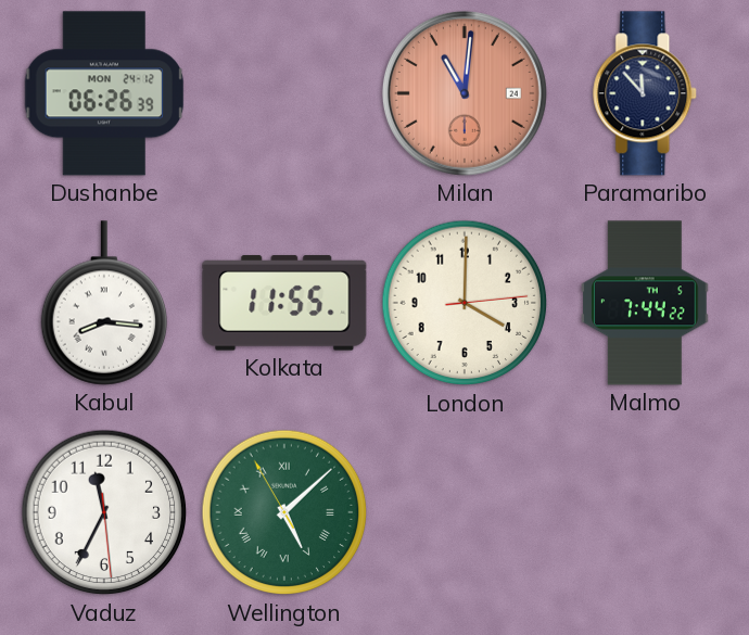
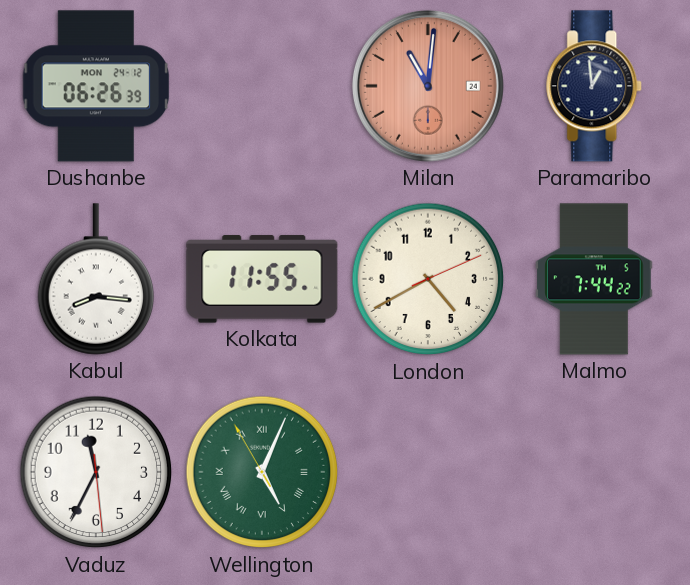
Paramaribo: 11:53 -> 12:59
London: 4:00 -> 4:40
Wellington: 5:07 -> 5:03
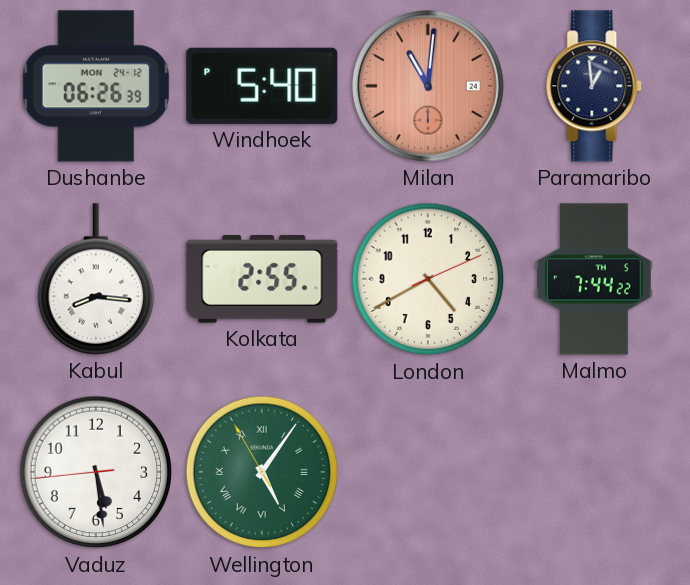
Windhoek: none -> 5:40
Kolkata: 11:55 -> 2:55
Vaduz: 11:34 -> 5:28
Wellington: 5:03 -> 5:05
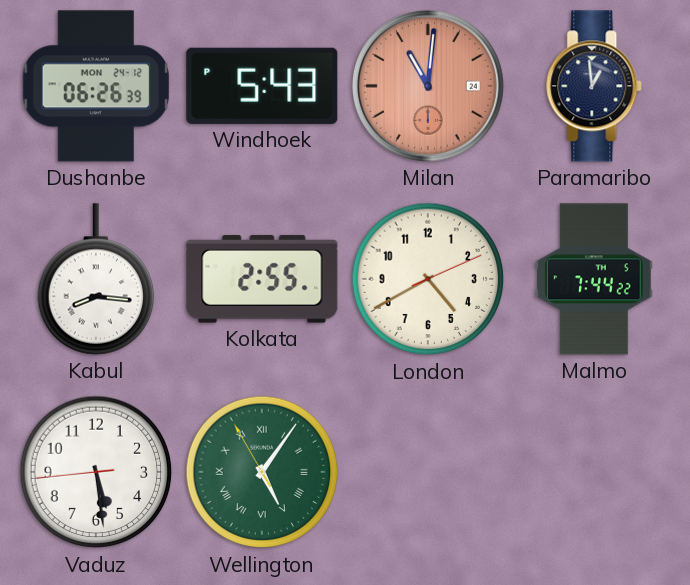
Windhoek: 5:40 -> 5:43
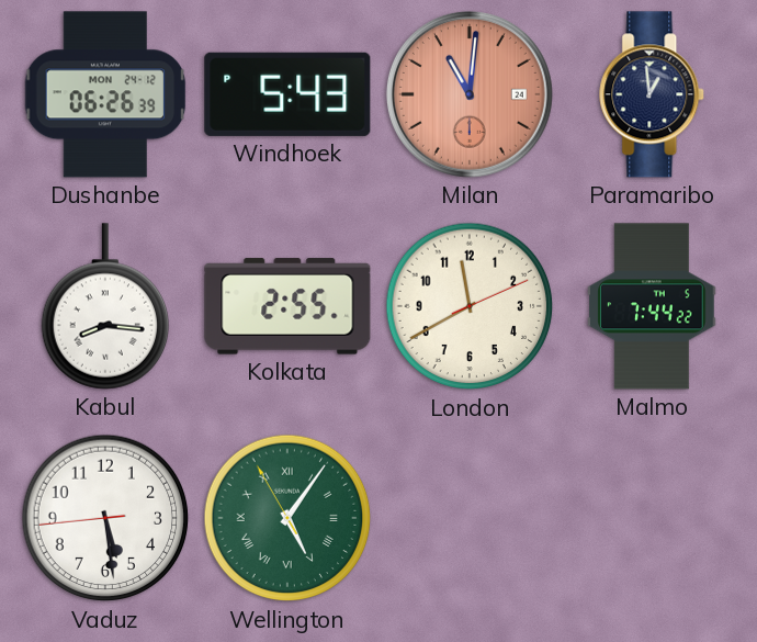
London: 4:40 -> 11:40
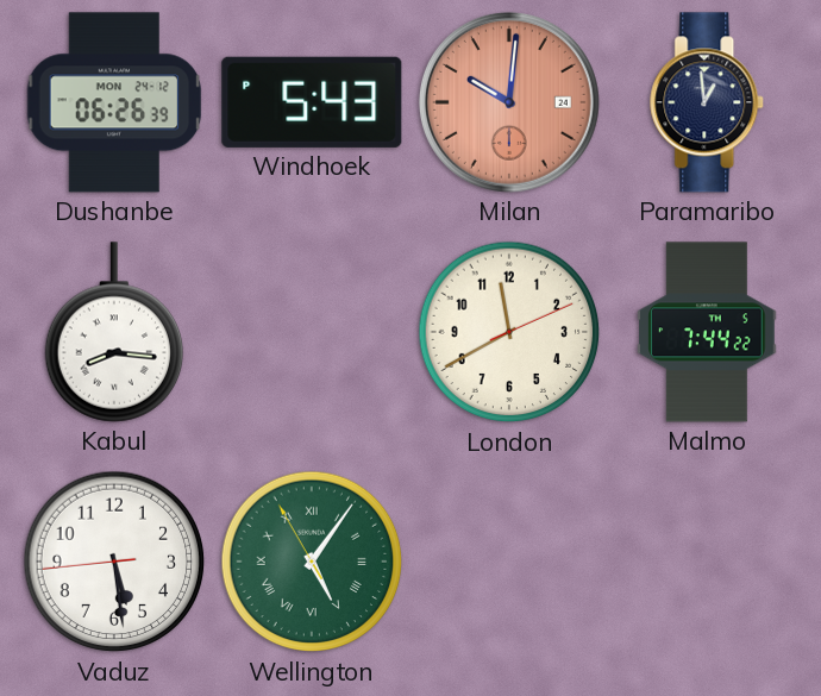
Milan: 11:01 -> 10:01
Kolkata: 2:55 -> none
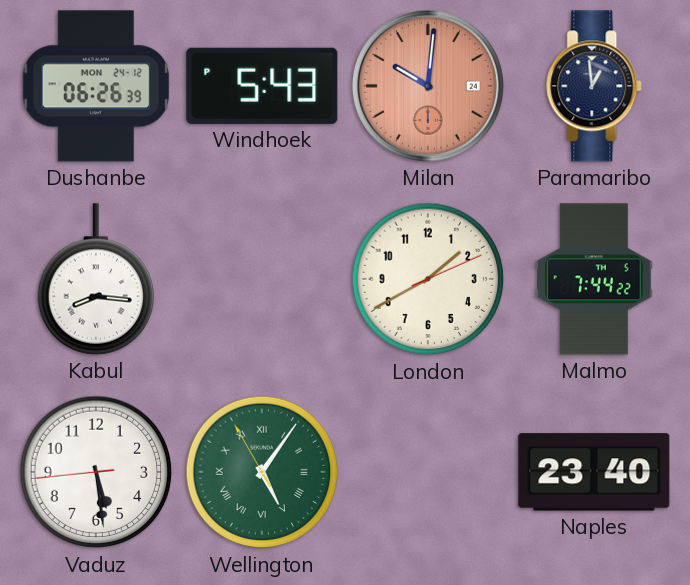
London: 11:40 -> 1:40
Naples: none -> 23:40
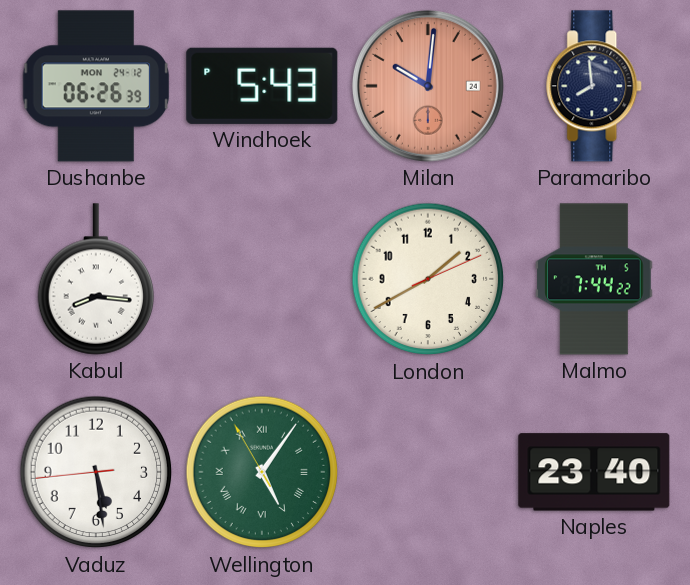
Paramaribo: 12:59 -> 7:59
